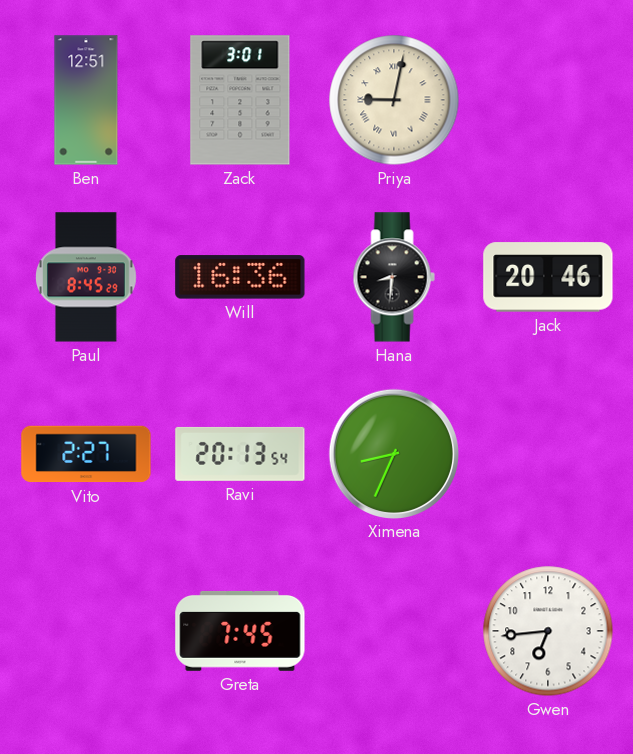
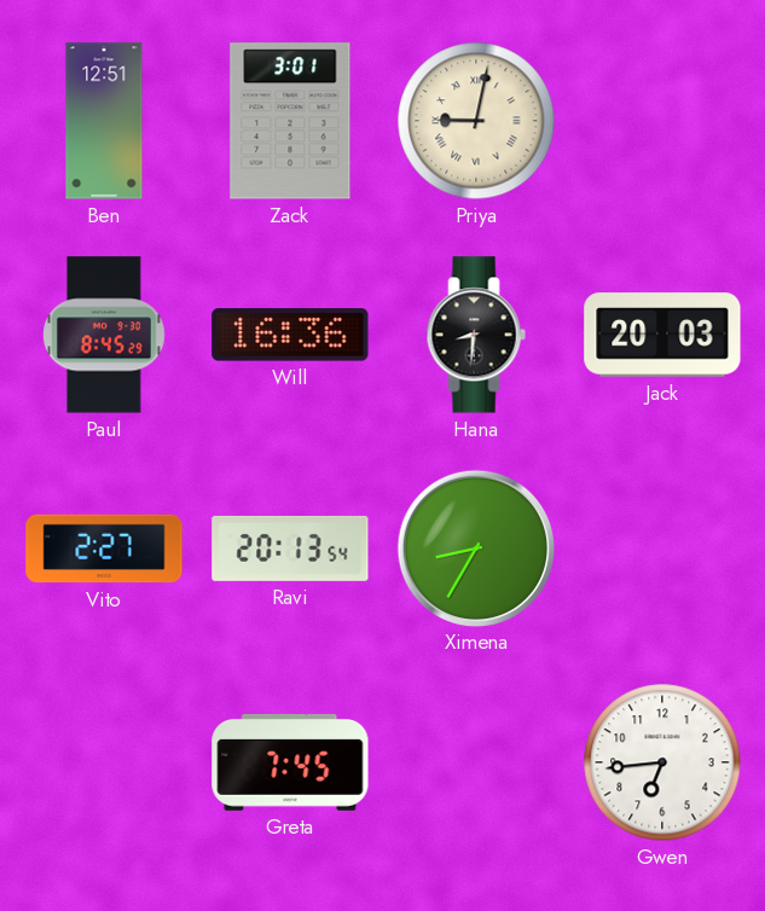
Jack: 20:46 -> 20:03
Ximena: 8:34 -> 8:35
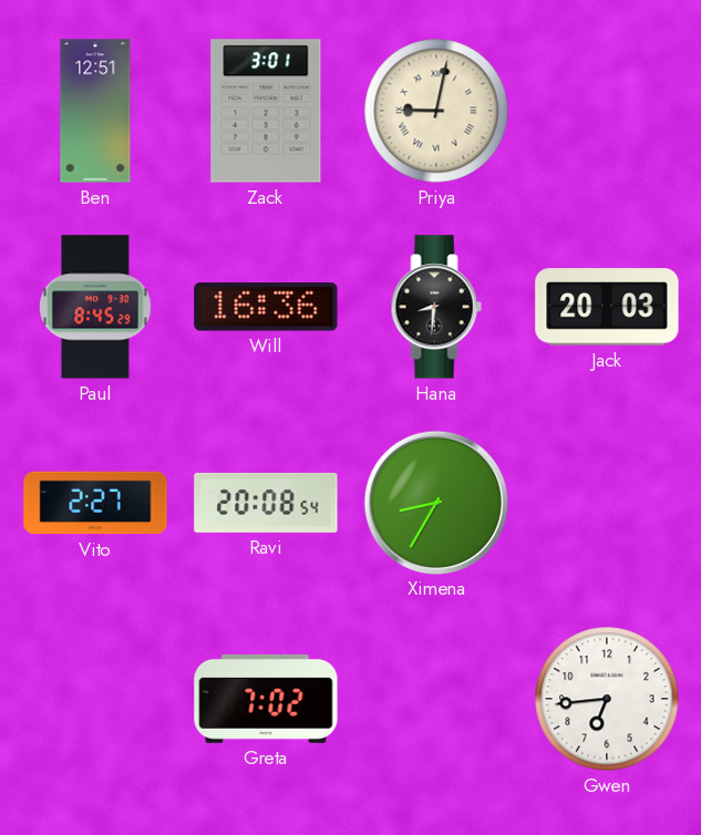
Ravi: 20:13 -> 20:08
Greta: 7:45 -> 7:02
